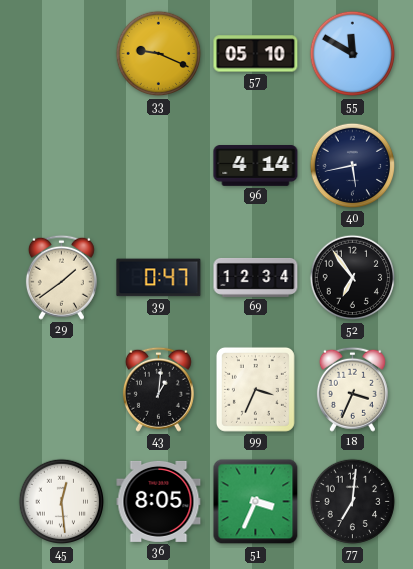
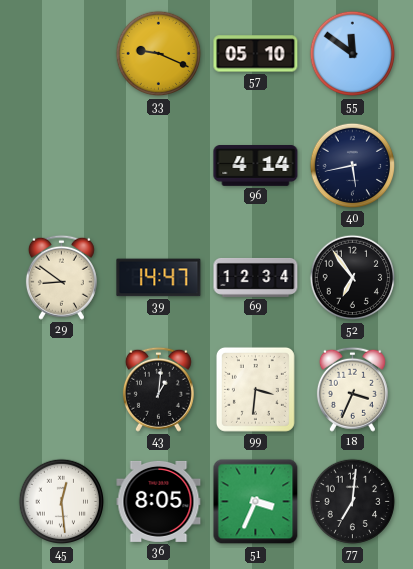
55: 11:50 -> 11:51
29: 1:39 -> 8:51
39: 0:47 -> 14:47
99: 3:34 -> 3:31
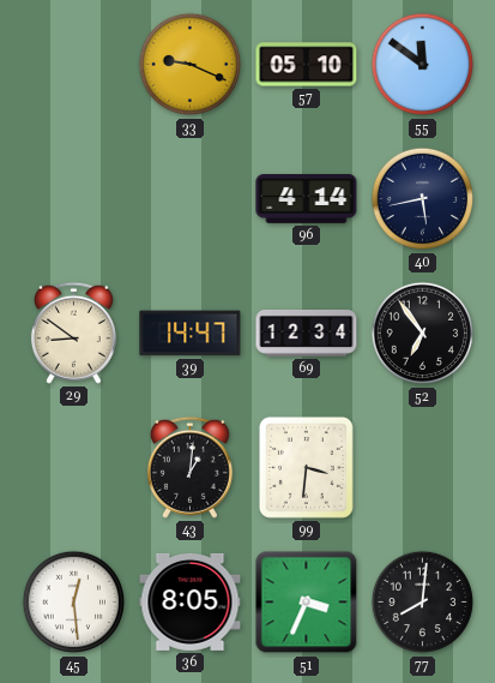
18: 3:34 -> none
77: 7:01 -> 8:01
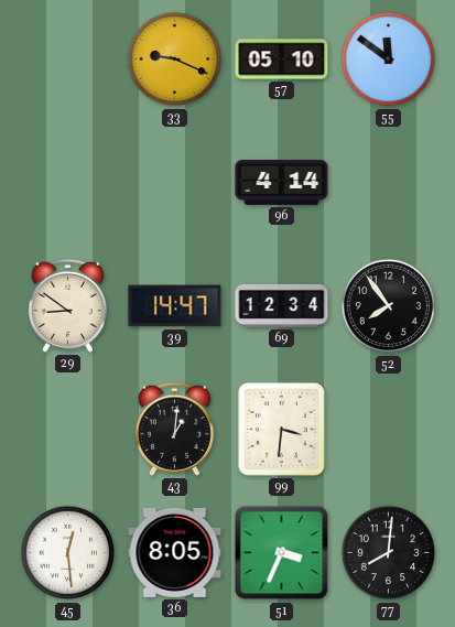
40: 5:43 -> none
52: 6:54 -> 7:54
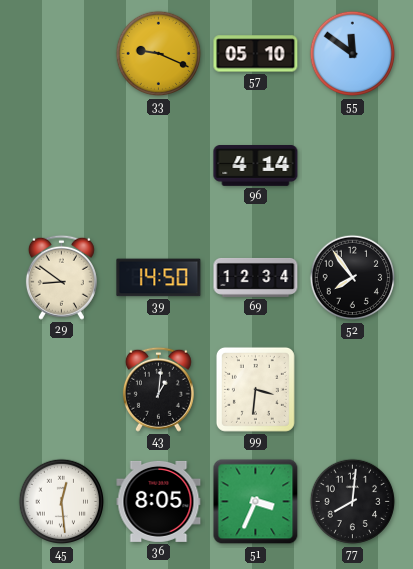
39: 14:47 -> 14:50
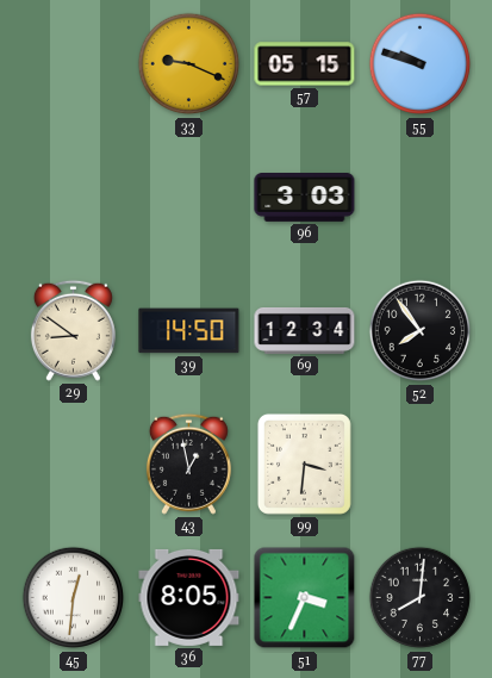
57: 05:10 -> 05:15
55: 11:51 -> 9:48
96: 4:14 -> 3:03
43: 1:01 -> 12:58
45: 12:29 -> 12:31
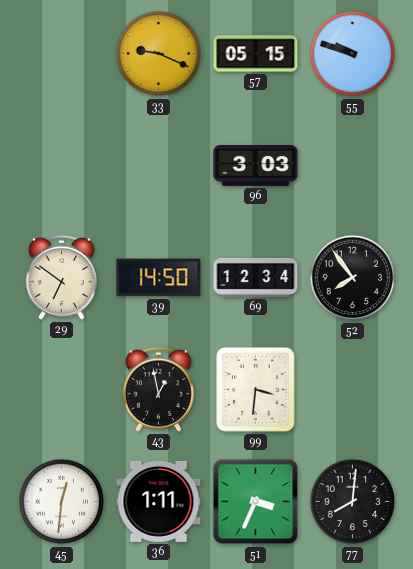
29: 8:51 -> 6:51
36: 8:05 -> 1:11
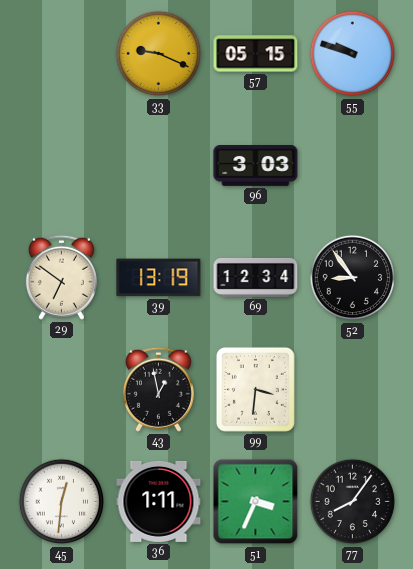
39: 14:50 -> 13:19
52: 7:54 -> 8:54
77: 8:01 -> 8:06
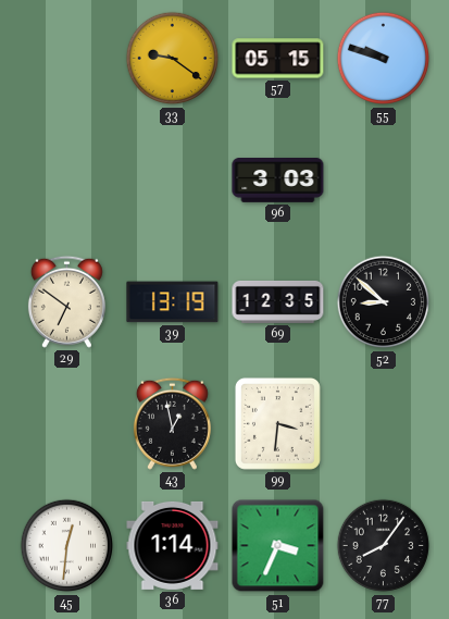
33: 9:19 -> 9:21
69: 12:34 -> 12:35
52: 8:54 -> 8:52
36: 1:11 -> 1:14
